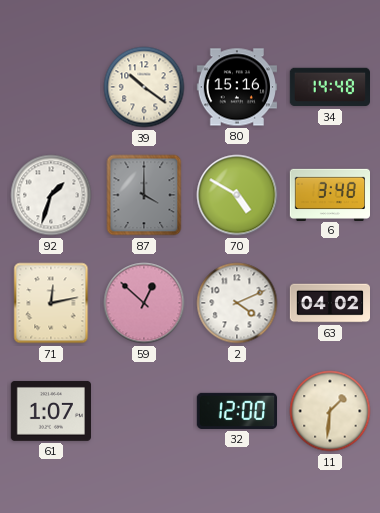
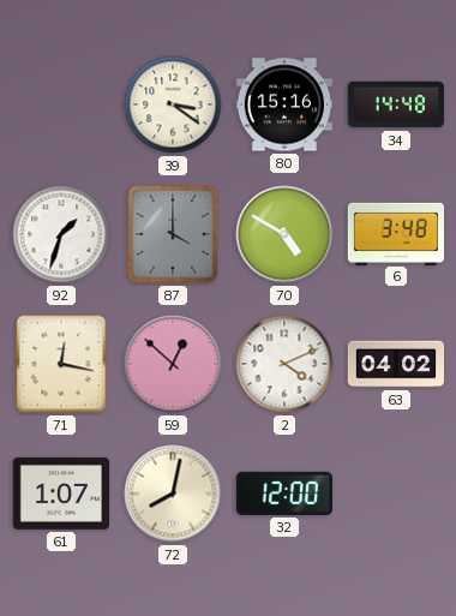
39: 10:21 -> 3:21
71: 12:13 -> 12:17
72: none -> 8:02
11: 1:31 -> none
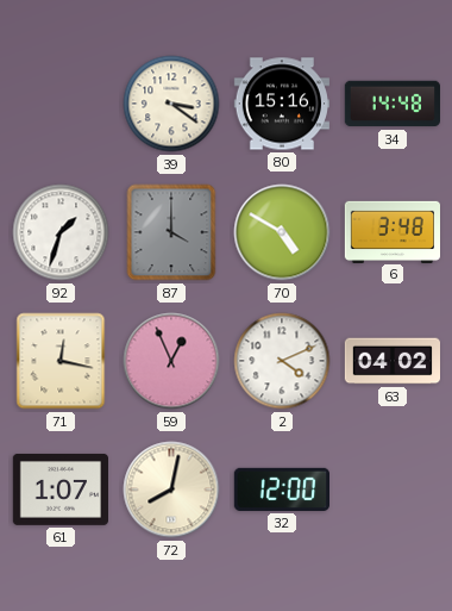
59: 12:52 -> 12:56
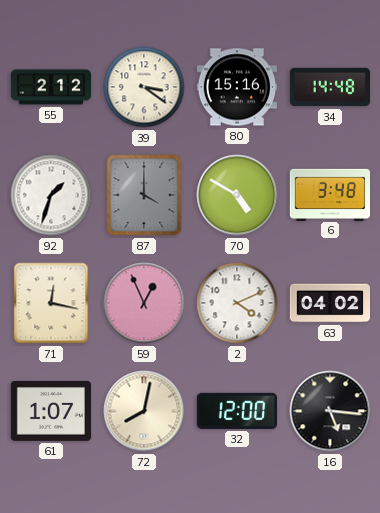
55: none -> 2:12
16: none -> 5:16
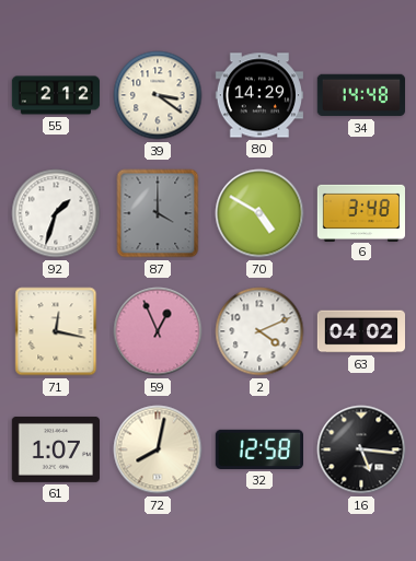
80: 15:16 -> 14:29
32: 12:00 -> 12:58
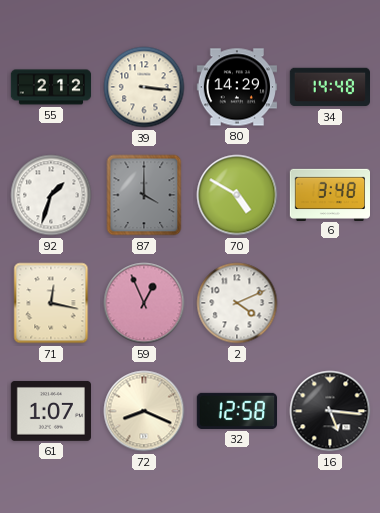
39: 3:21 -> 3:16
63: 04:02 -> none
72: 8:02 -> 8:19
